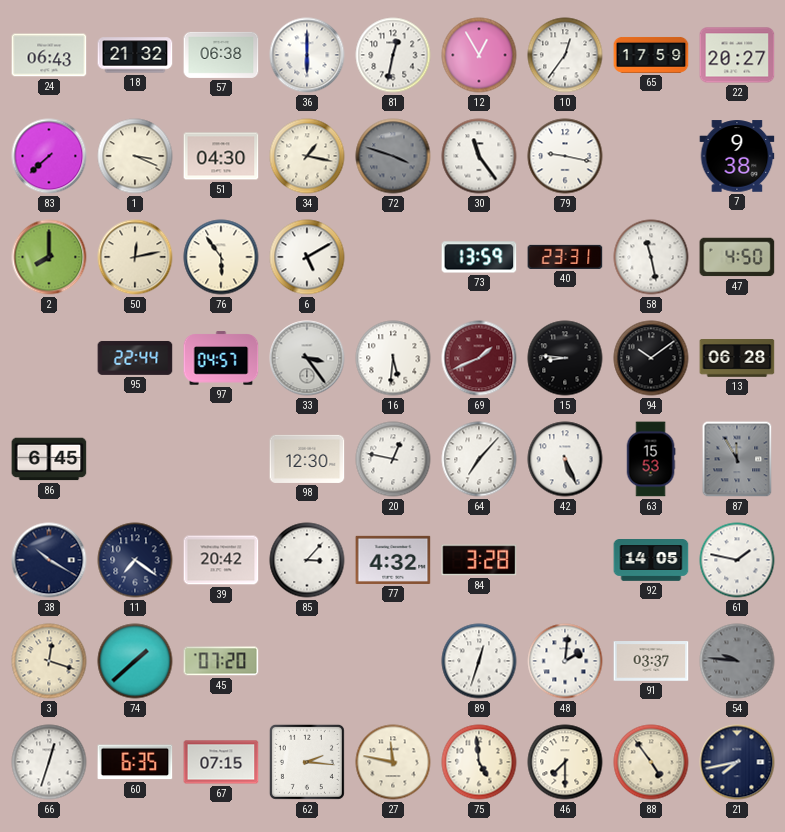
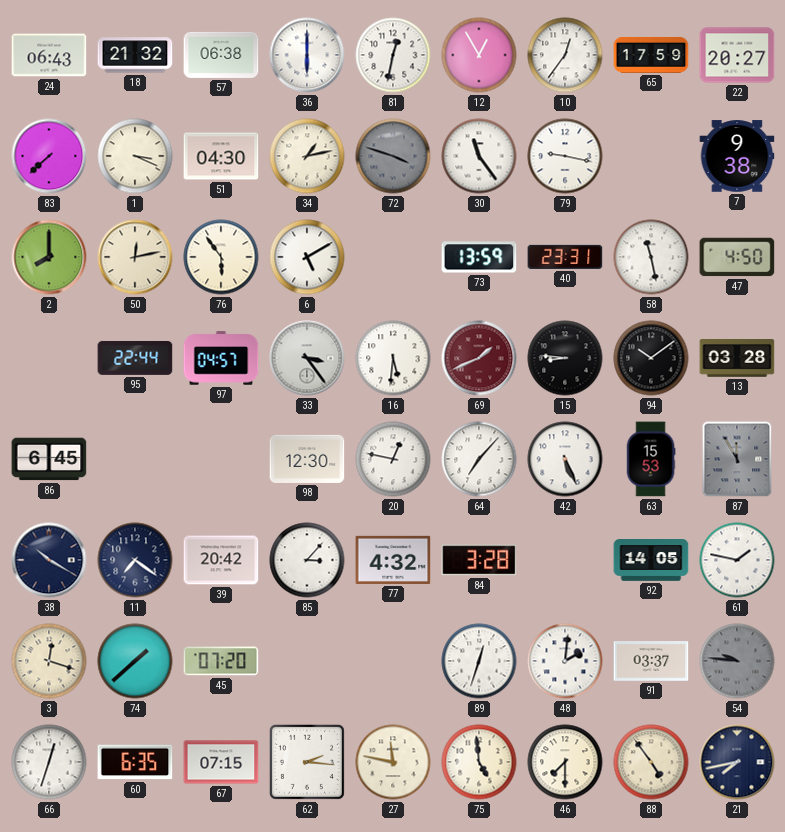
34: 1:17 -> 1:13
13: 06:28 -> 03:28
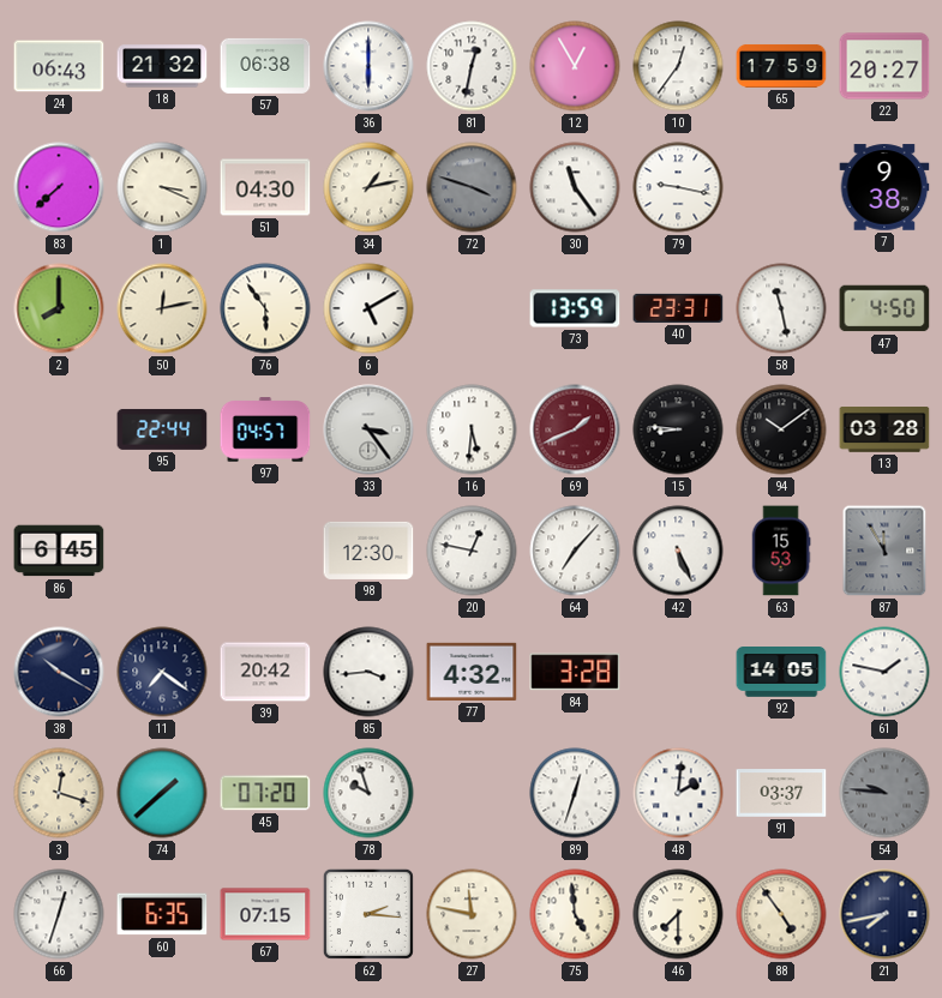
85: 3:07 -> 3:44
78: none -> 9:57
